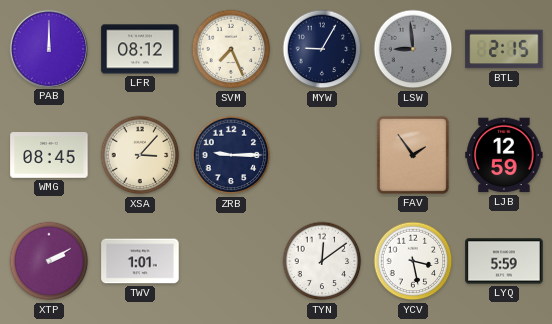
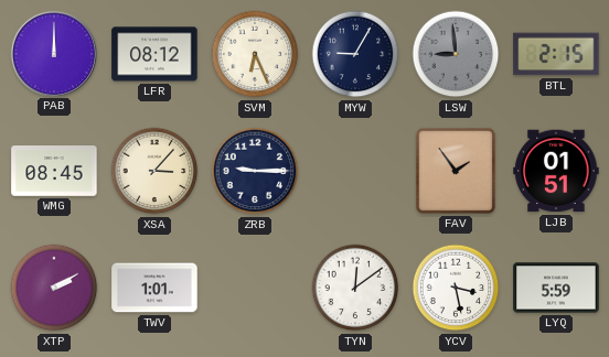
SVM: 7:26 -> 6:26
LJB: 12:59 -> 01:51
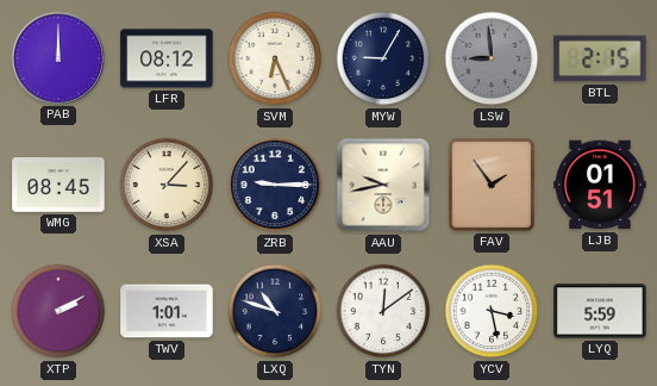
AAU: none -> 9:43
LXQ: none -> 10:48
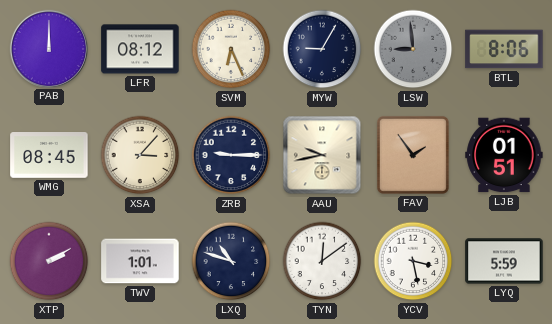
BTL: 2:15 -> 8:06
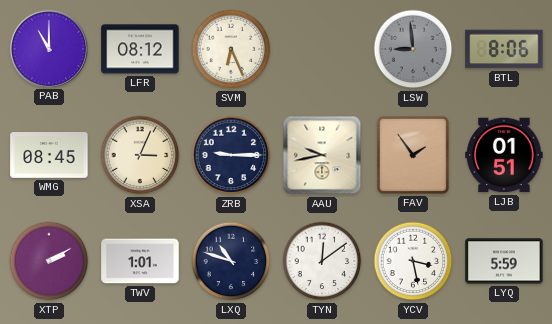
PAB: 12:00 -> 11:00
MYW: 9:05 -> none
XSA: 3:07 -> 3:04
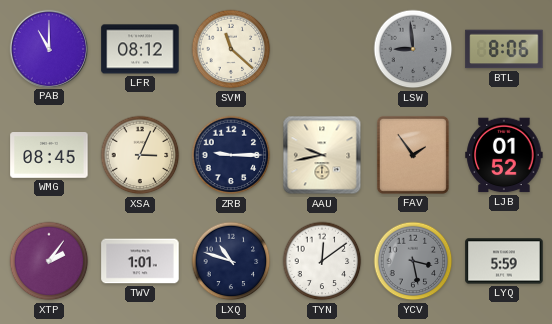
SVM: 6:26 -> 11:22
LJB: 01:51 -> 01:52
XTP: 2:10 -> 2:06
YCV dial: white -> grey
